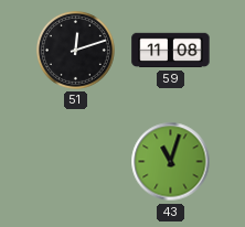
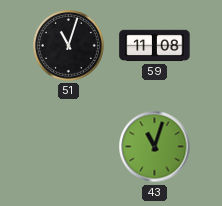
51: 12:12 -> 11:03
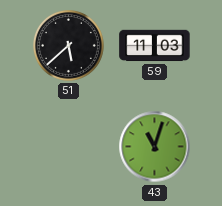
51: 11:03 -> 5:38
59: 11:08 -> 11:03
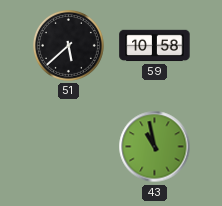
59: 11:03 -> 10:58
43: 11:03 -> 10:58
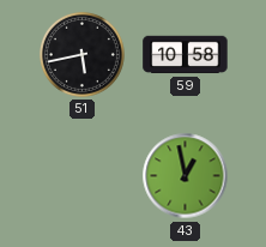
51: 5:38 -> 5:43
43: 10:58 -> 12:58
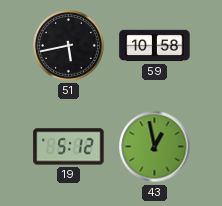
19: none -> 5:12
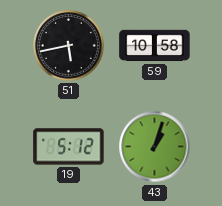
43: 12:58 -> 1:03
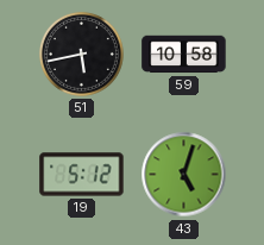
43: 1:03 -> 5:03
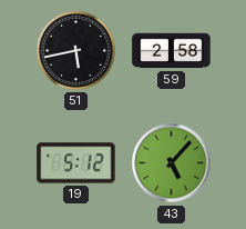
59: 10:58 -> 2:58
43: 5:03 -> 5:07
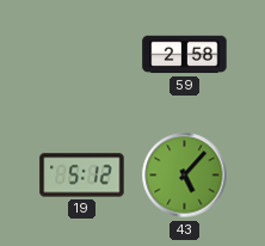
51: 5:43 -> none
